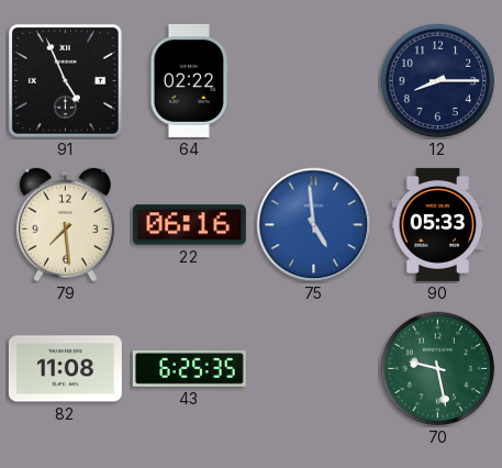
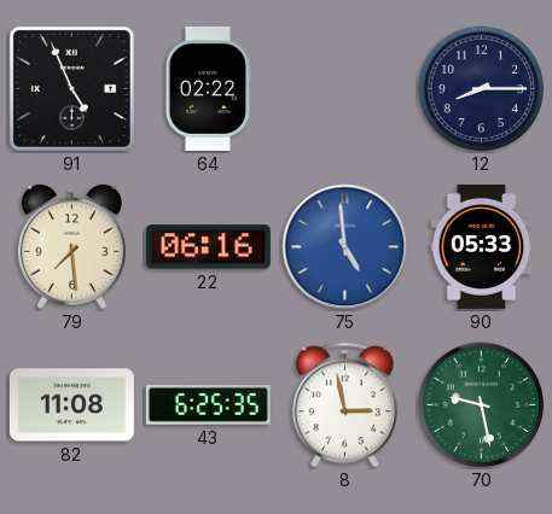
8: none -> 2:58
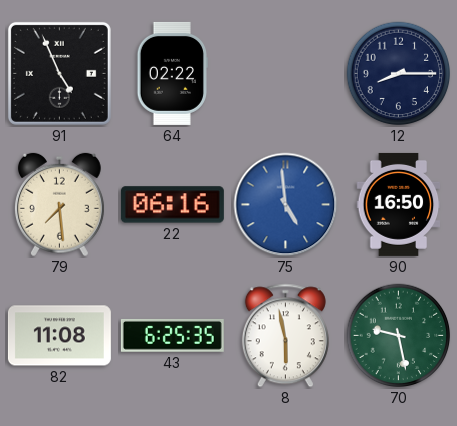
90: 05:33 -> 16:50
8: 2:58 -> 5:58
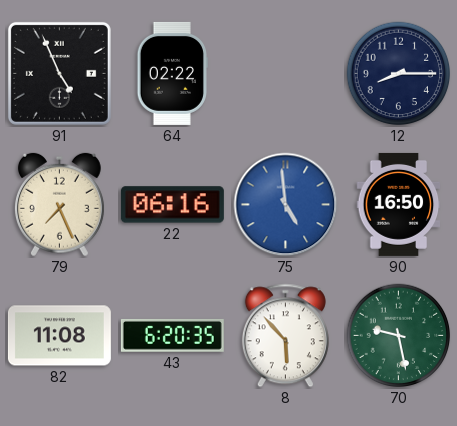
79: 7:29 -> 7:26
43: 6:25 -> 6:20
8: 5:58 -> 5:53
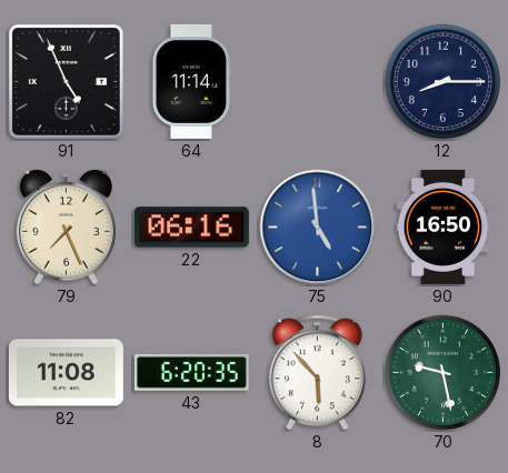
64: 02:22 -> 11:14
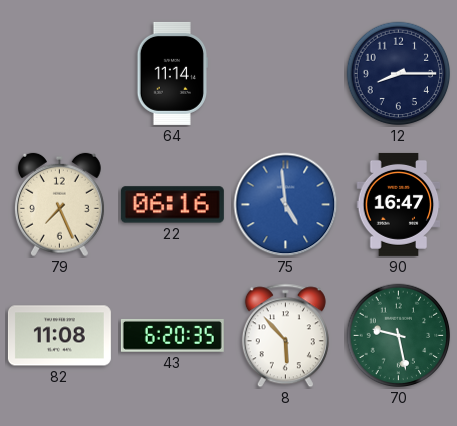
91: 4:56 -> none
90: 16:50 -> 16:47
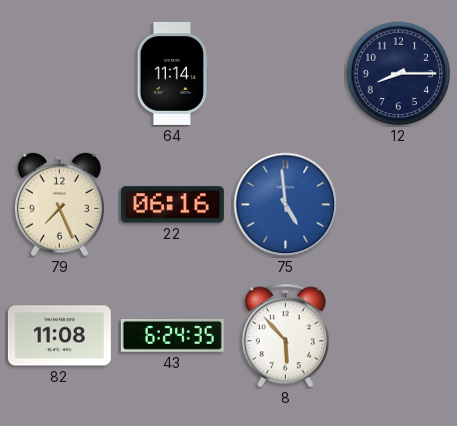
90: 16:47 -> none
43: 6:20 -> 6:24
70: 9:28 -> none
